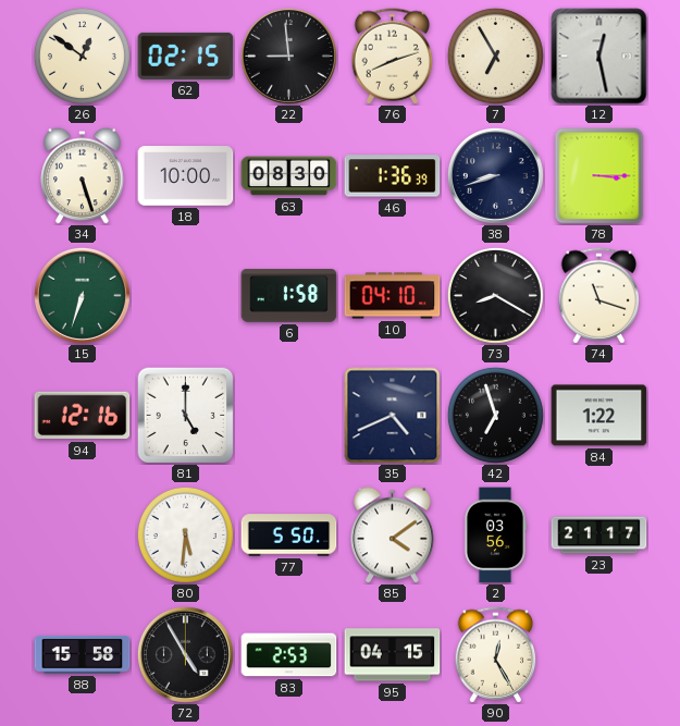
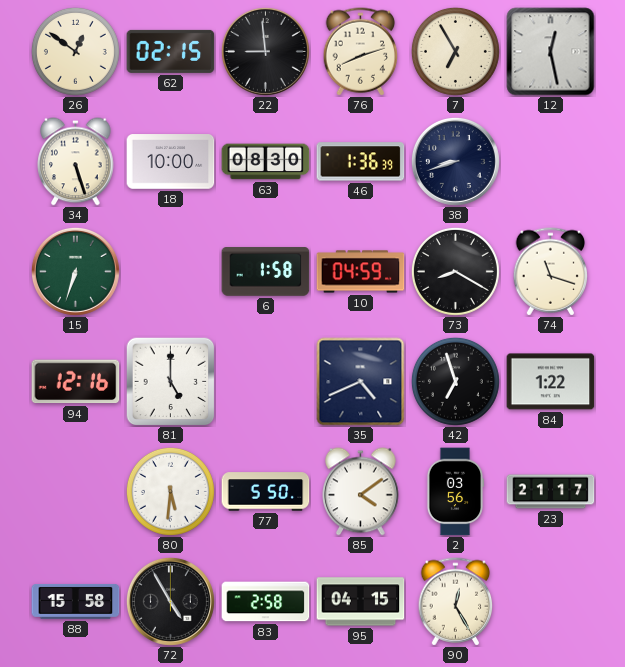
78: 3:15 -> none
10: 04:10 -> 04:59
83: 2:53 -> 2:58
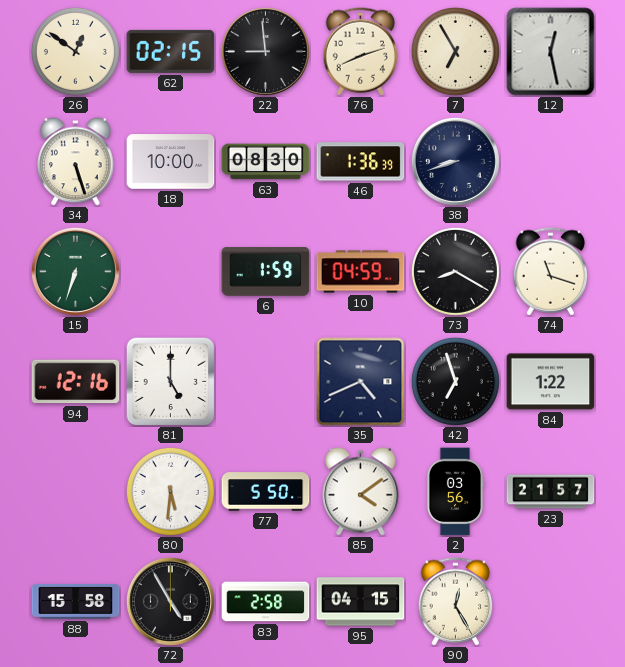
6: 1:58 -> 1:59
23: 21:17 -> 21:57
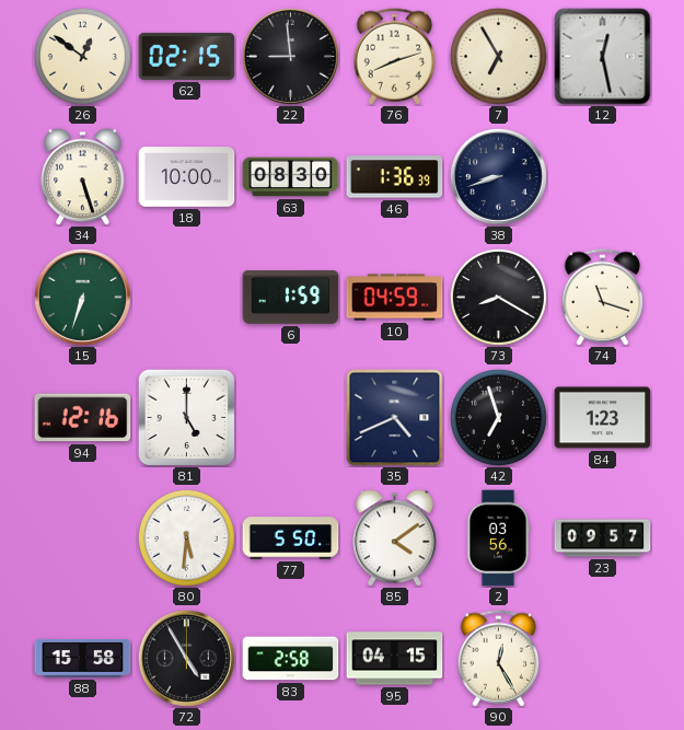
84: 1:22 -> 1:23
23: 21:57 -> 09:57
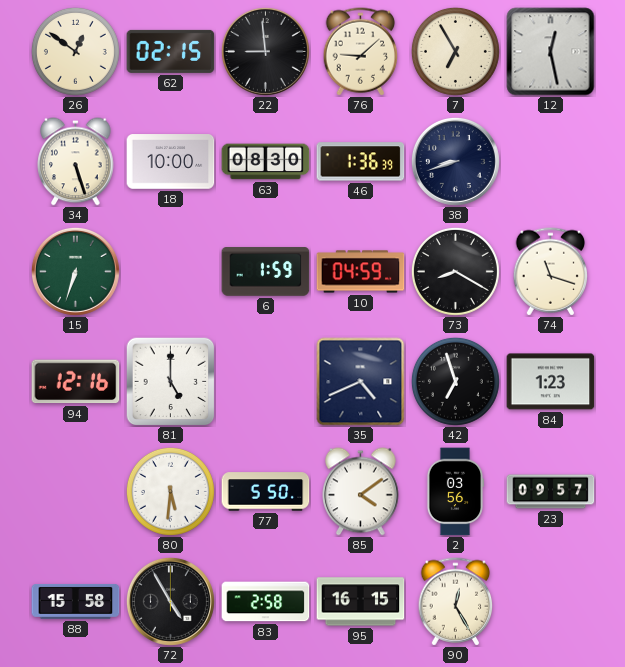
76: 8:12 -> 9:08
95: 04:15 -> 16:15
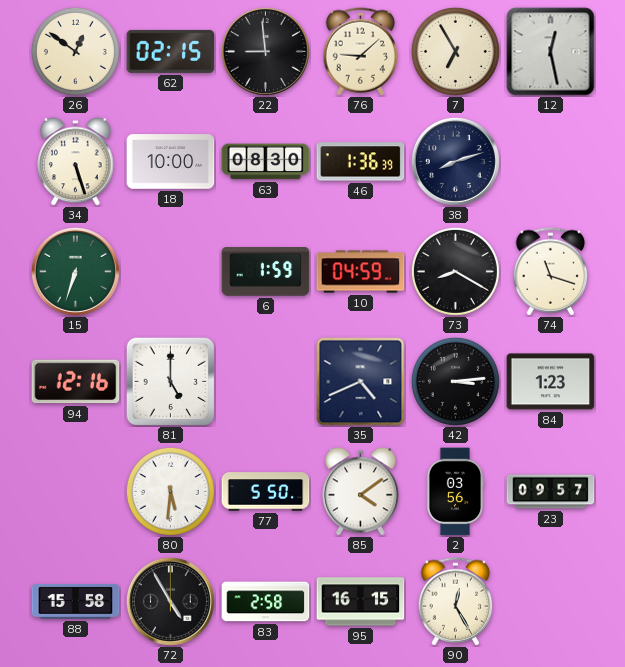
38: 8:42 -> 8:12
42: 6:57 -> 3:14
